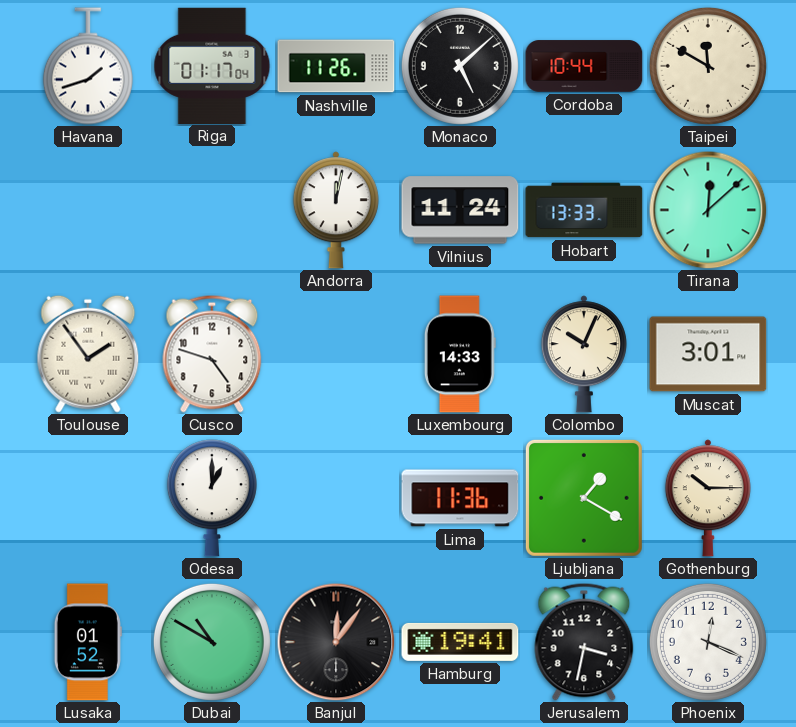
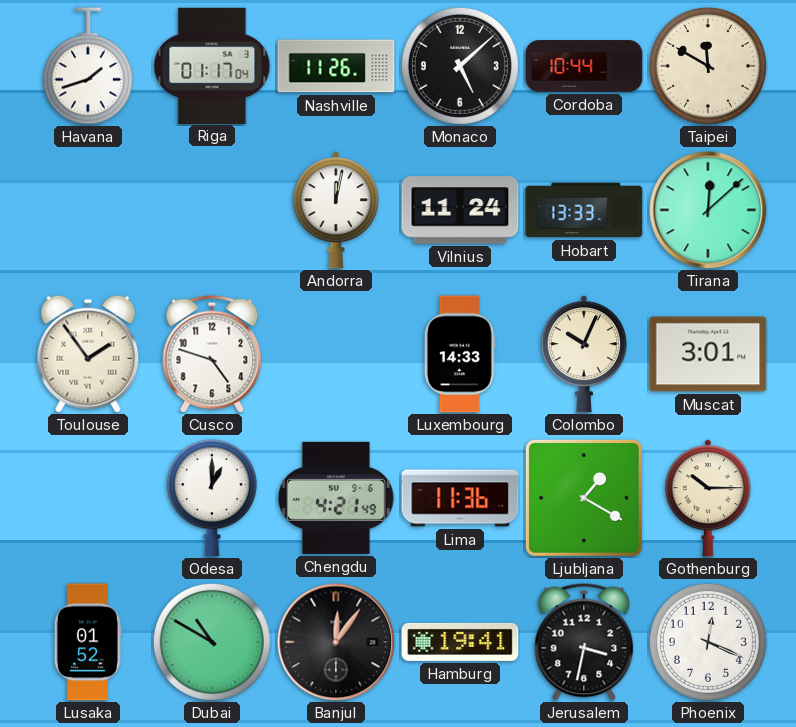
Chengdu: none -> 4:21
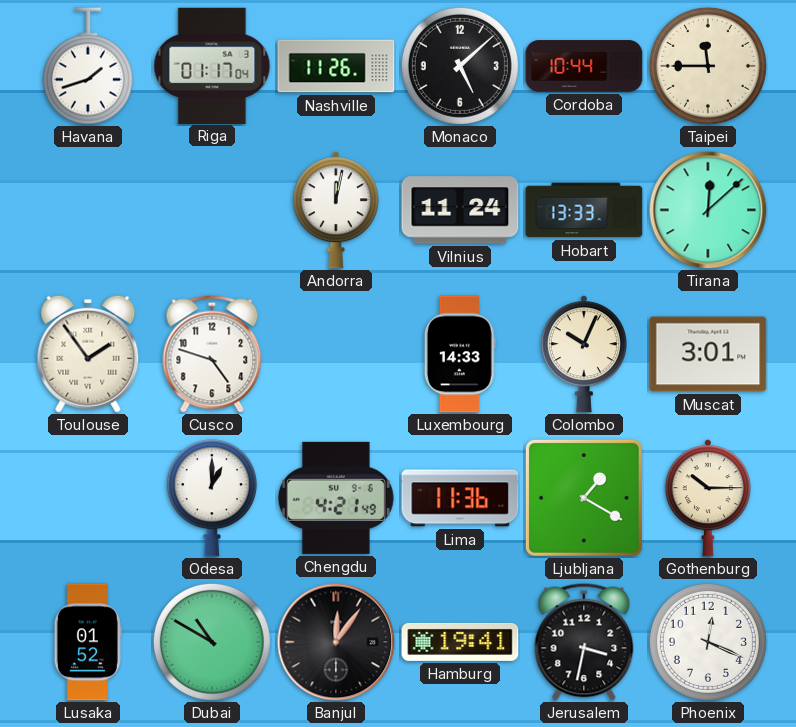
Taipei: 11:50 -> 11:45
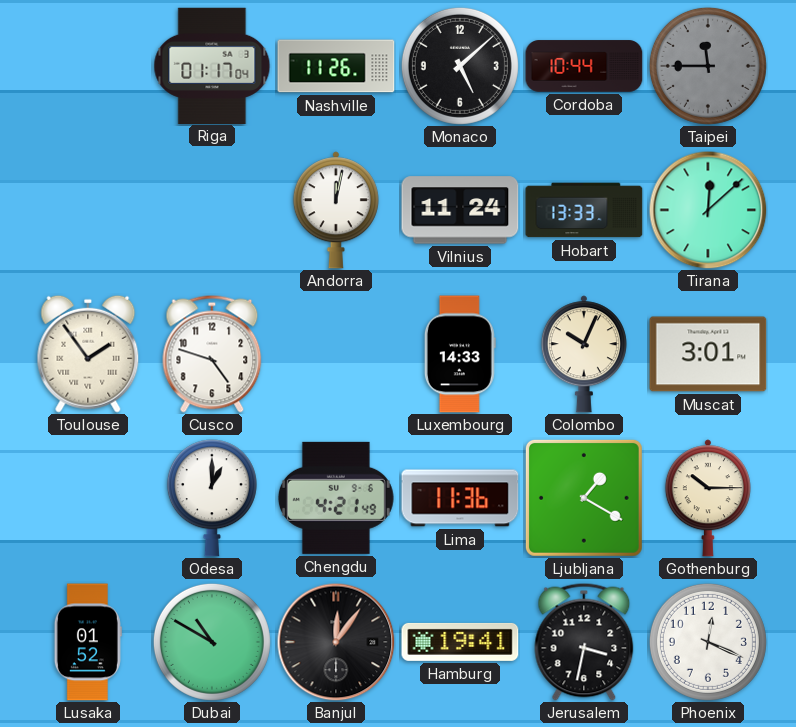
Havana: 1:42 -> none
Taipei dial: cream -> grey
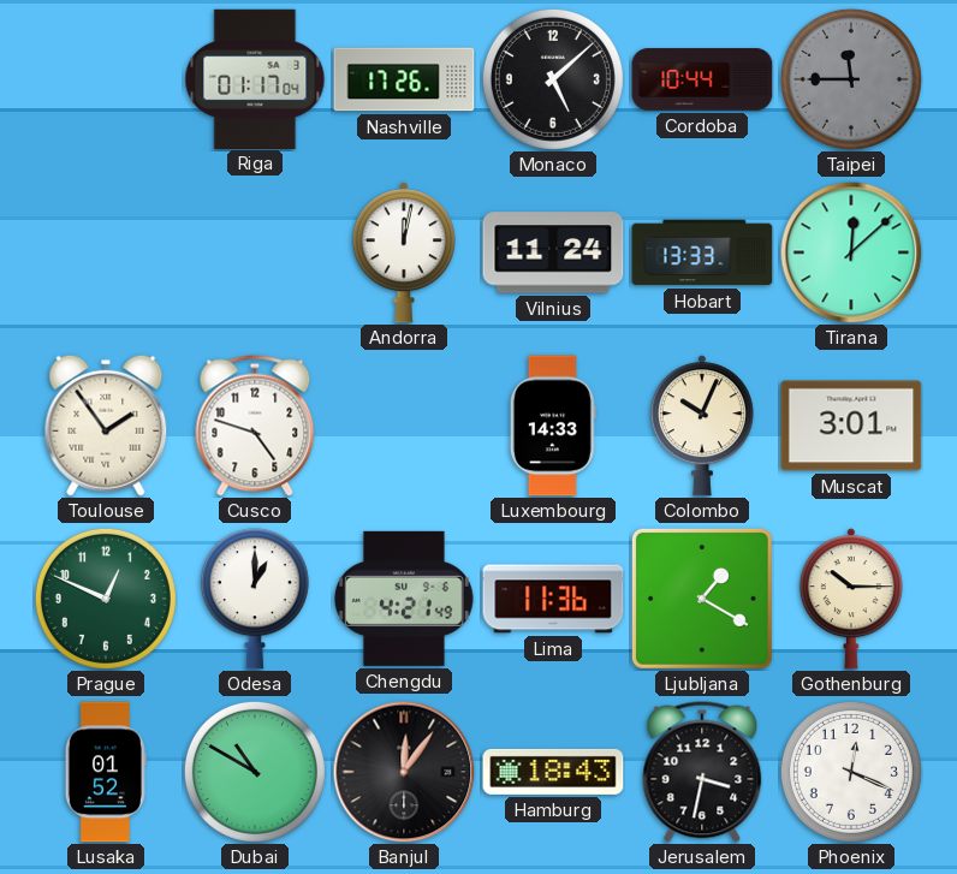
Nashville: 11:26 -> 17:26
Prague: none -> 12:49
Hamburg: 19:41 -> 18:43
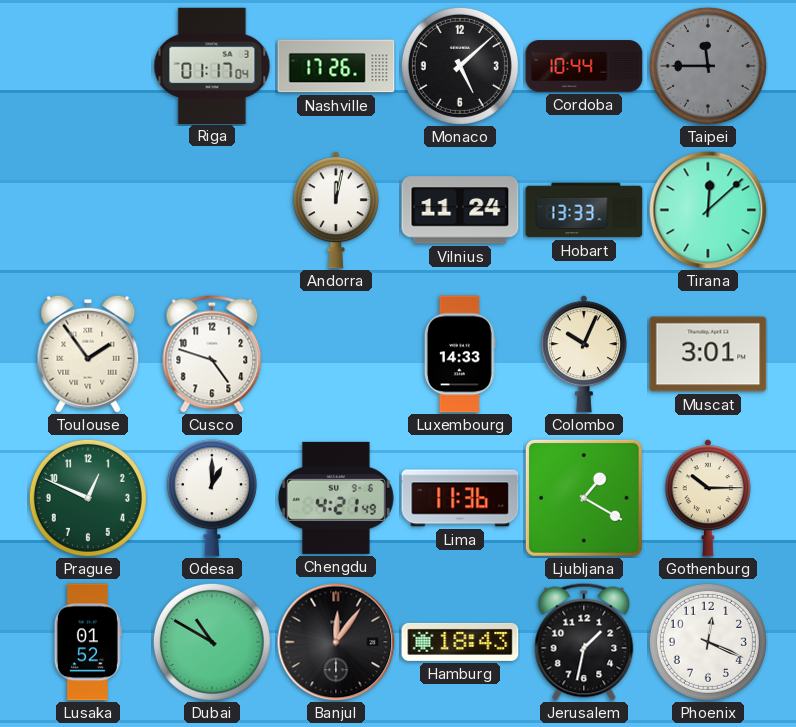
Jerusalem: 3:32 -> 1:32
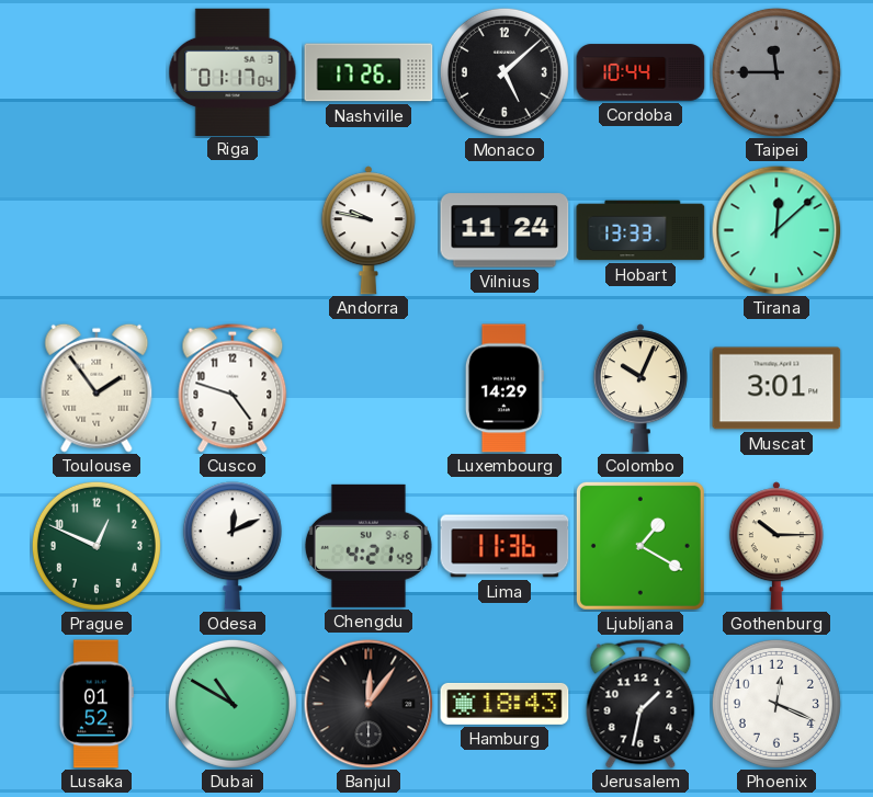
Andorra: 12:02 -> 9:47
Luxembourg: 14:33 -> 14:29
Odesa: 1:00 -> 12:11
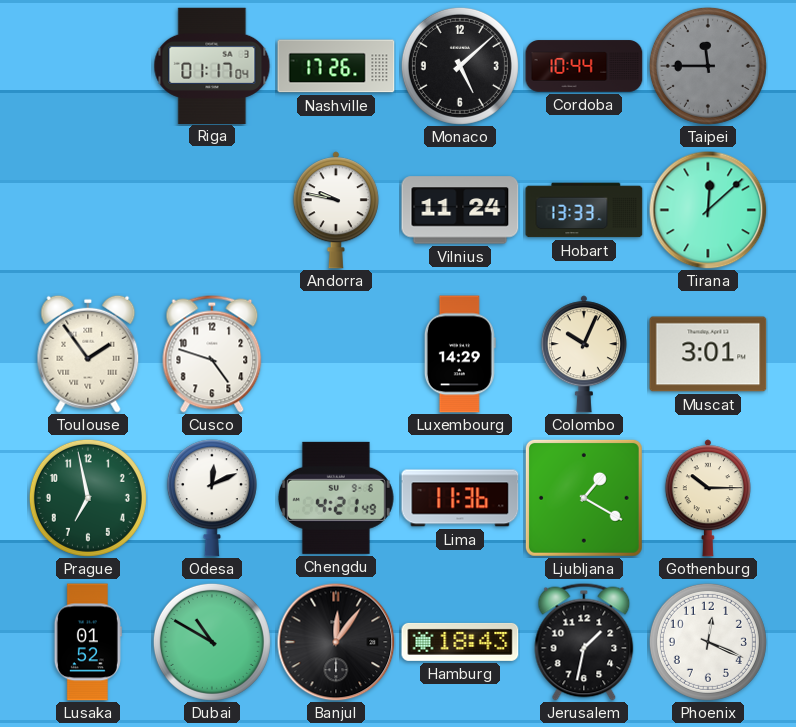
Prague: 12:49 -> 6:58
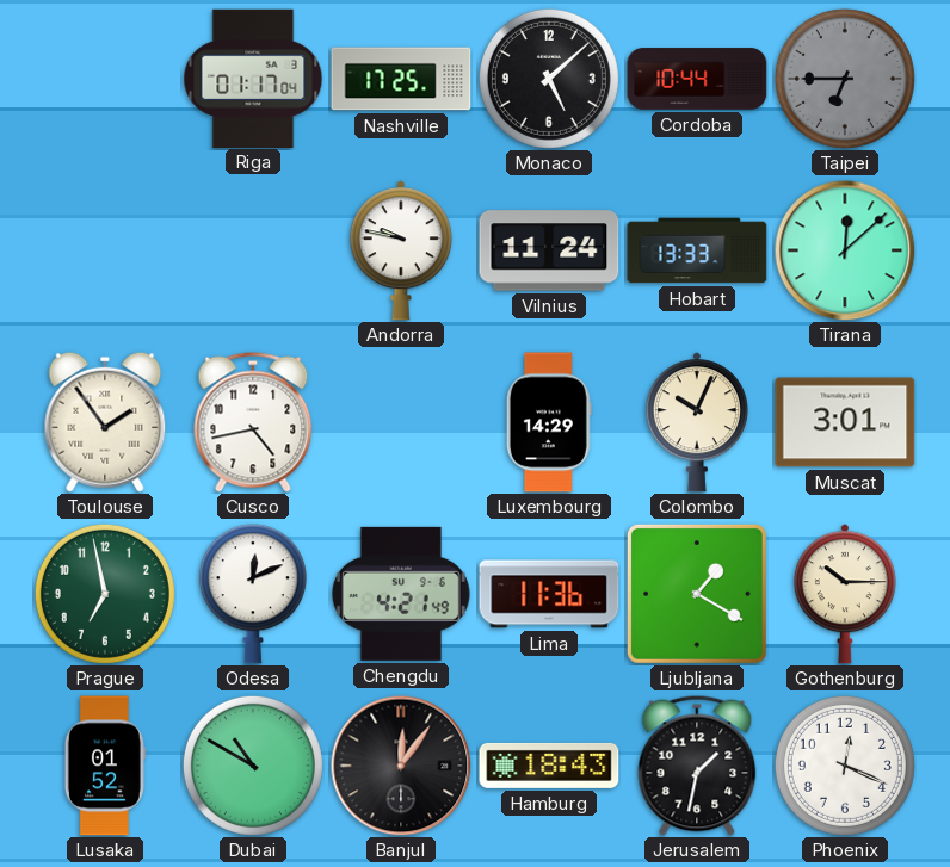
Nashville: 17:26 -> 17:25
Taipei: 11:45 -> 6:45
Cusco: 4:48 -> 4:43
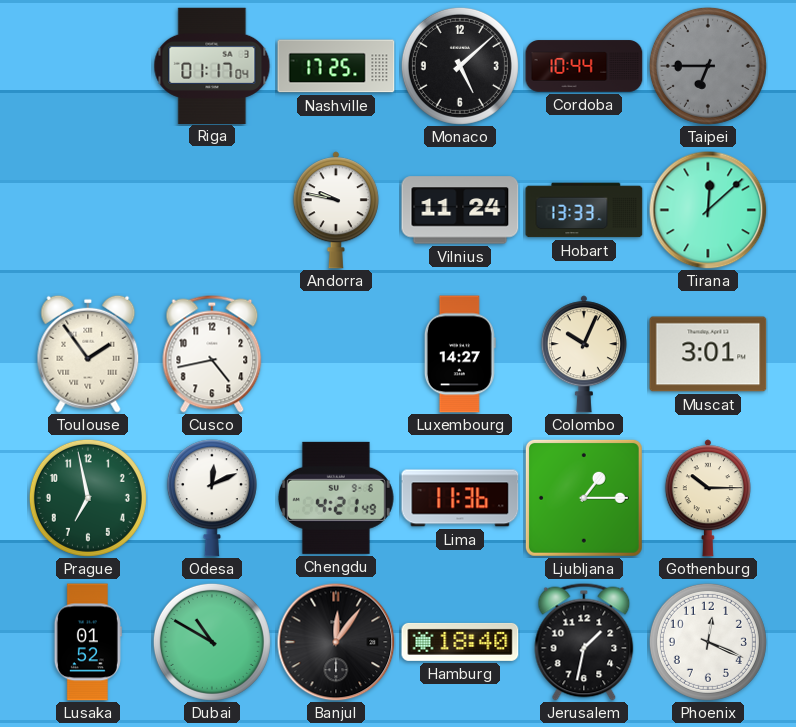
Luxembourg: 14:29 -> 14:27
Ljubljana: 1:20 -> 1:15
Hamburg: 18:43 -> 18:40
